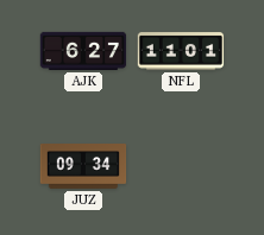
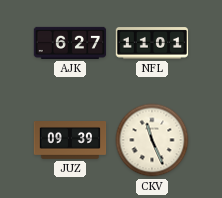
JUZ: 09:34 -> 09:39
CKV: none -> 11:26
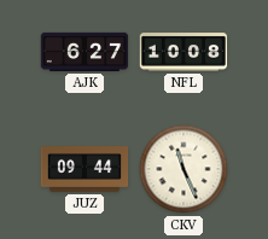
NFL: 11:01 -> 10:08
JUZ: 09:39 -> 09:44
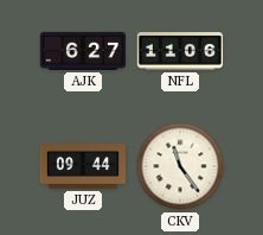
NFL: 10:08 -> 11:06
CKV: 11:26 -> 11:24
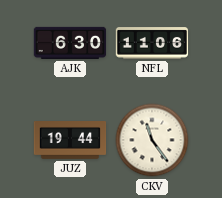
AJK: 6:27 -> 6:30
JUZ: 09:44 -> 19:44
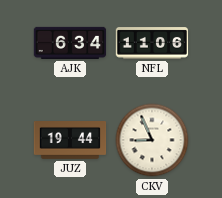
AJK: 6:30 -> 6:34
CKV: 11:24 -> 8:56
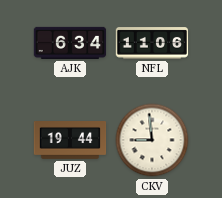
CKV: 8:56 -> 8:59
